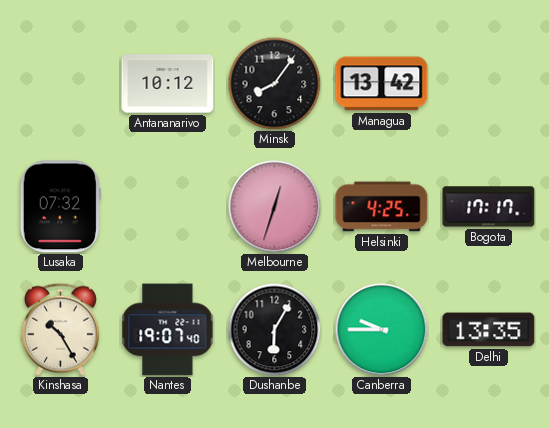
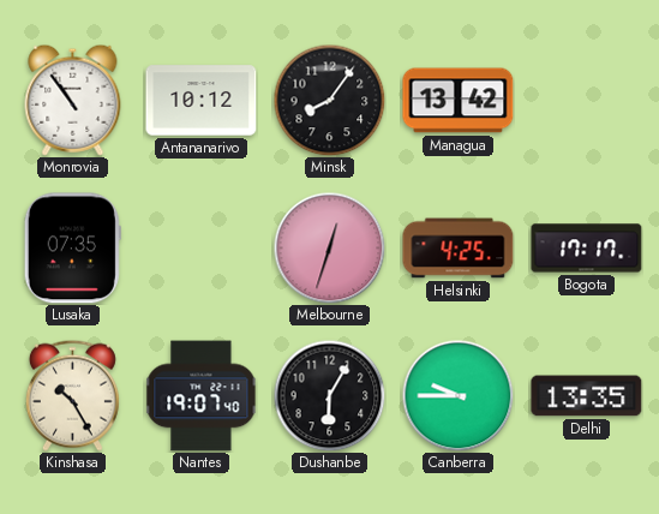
Monrovia: none -> 10:54
Lusaka: 07:32 -> 07:35
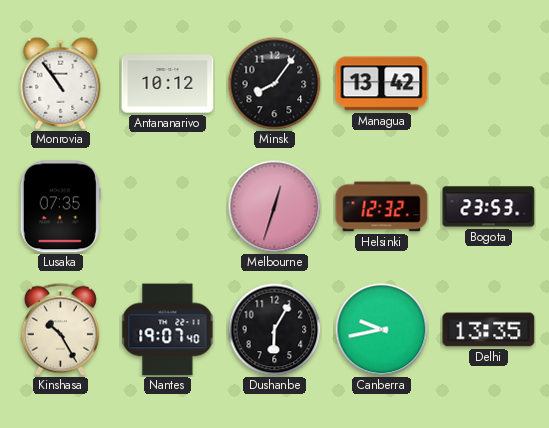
Helsinki: 4:25 -> 12:32
Bogota: 17:17 -> 23:53
Canberra: 9:45 -> 9:43
